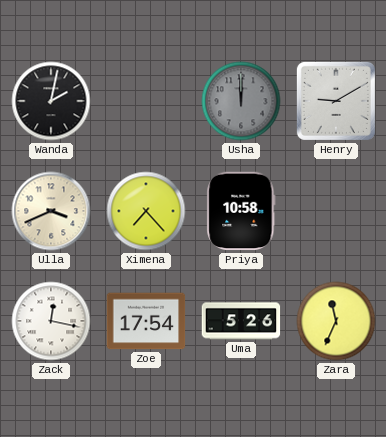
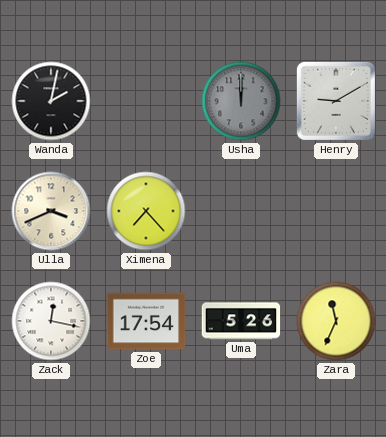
Priya: 10:58 -> none
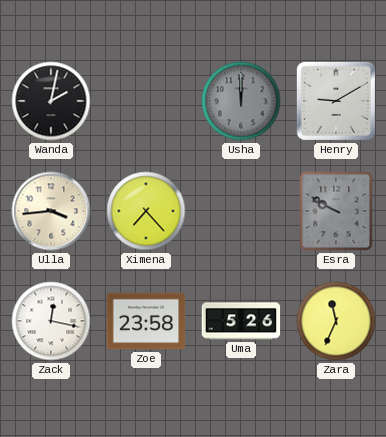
Ulla: 3:41 -> 3:44
Esra: none -> 9:50
Zoe: 17:54 -> 23:58
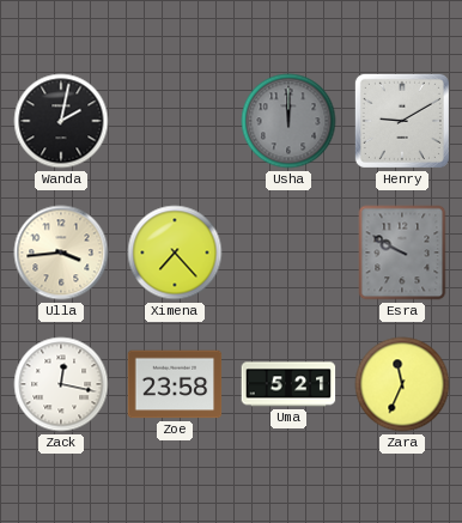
Uma: 5:26 -> 5:21
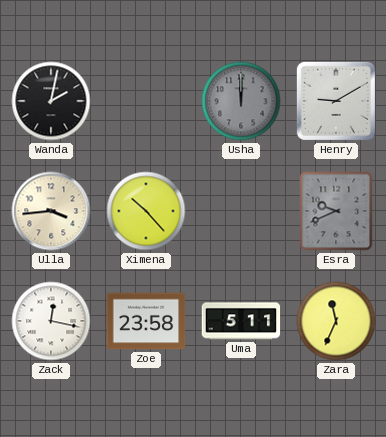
Ximena: 7:23 -> 10:23
Esra: 9:50 -> 9:41
Uma: 5:21 -> 5:11
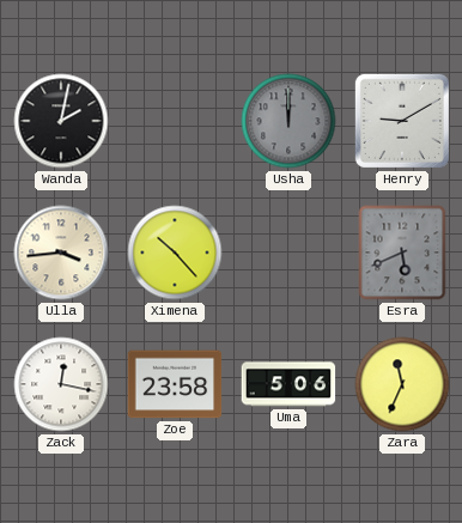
Esra: 9:41 -> 5:41
Uma: 5:11 -> 5:06
